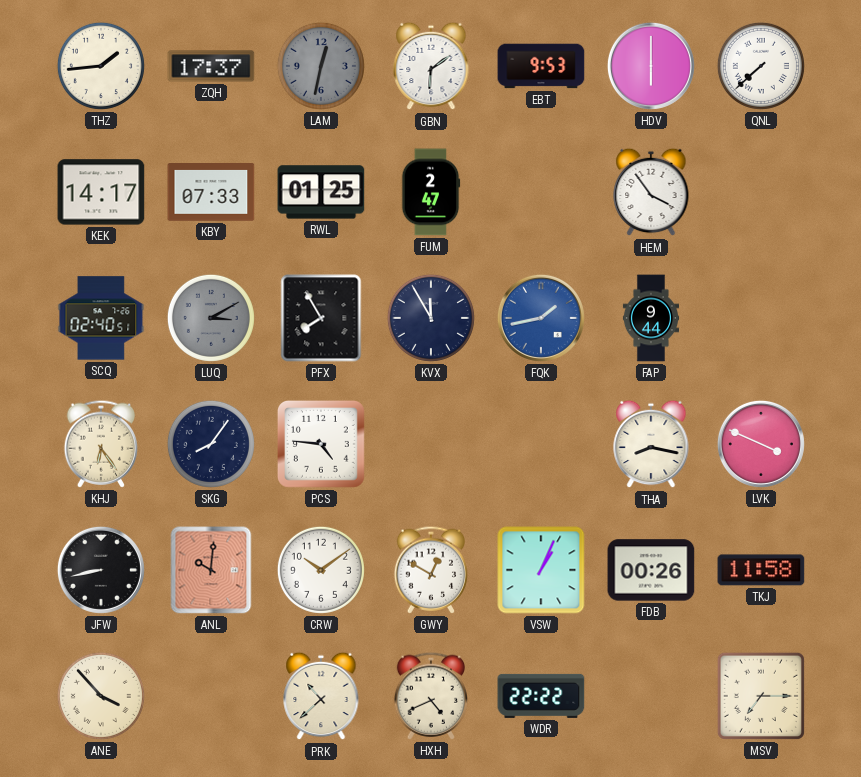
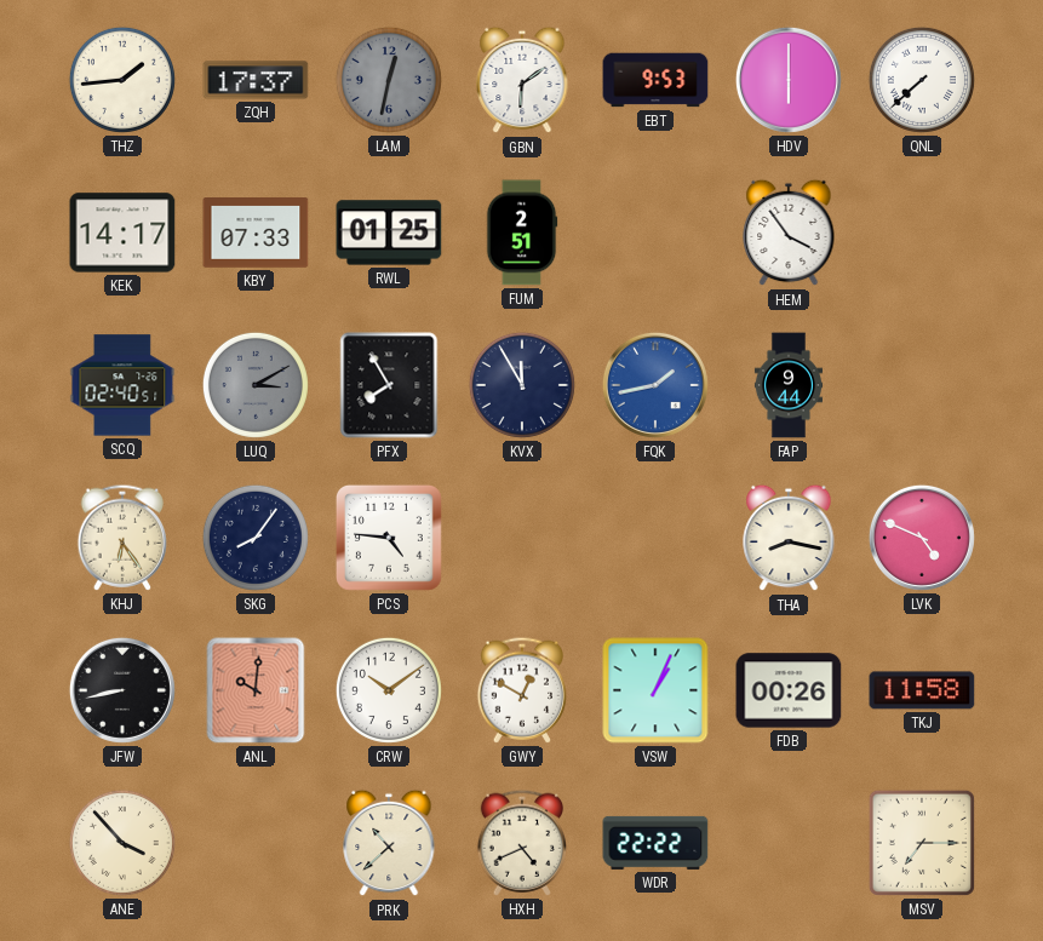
FUM: 2:47 -> 2:51
LVK: 3:49 -> 4:49
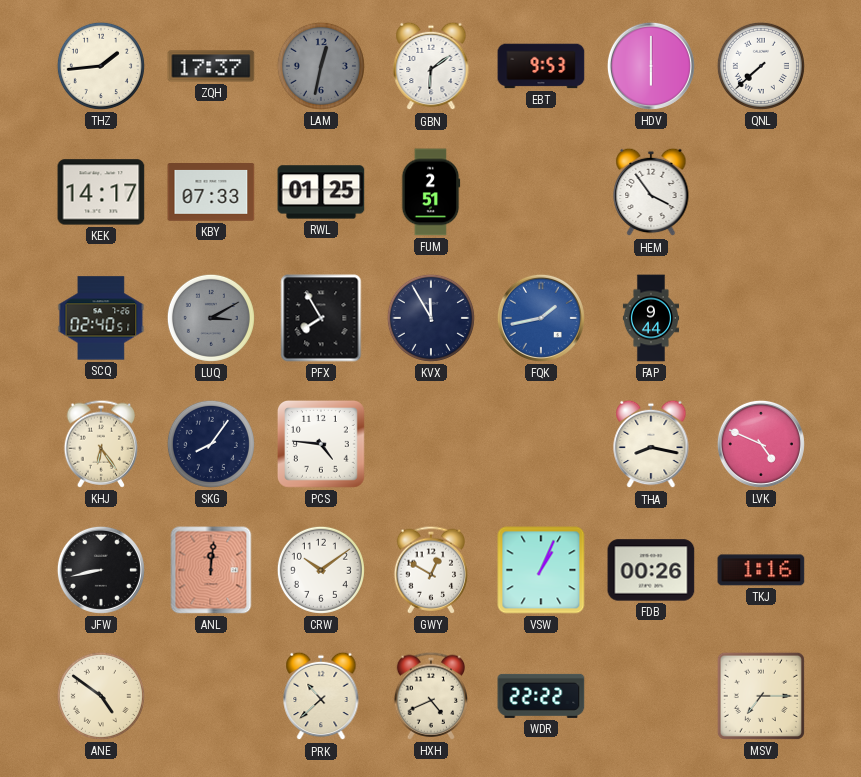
ANL: 10:01 -> 12:01
TKJ: 11:58 -> 1:16
ANE: 3:53 -> 4:51
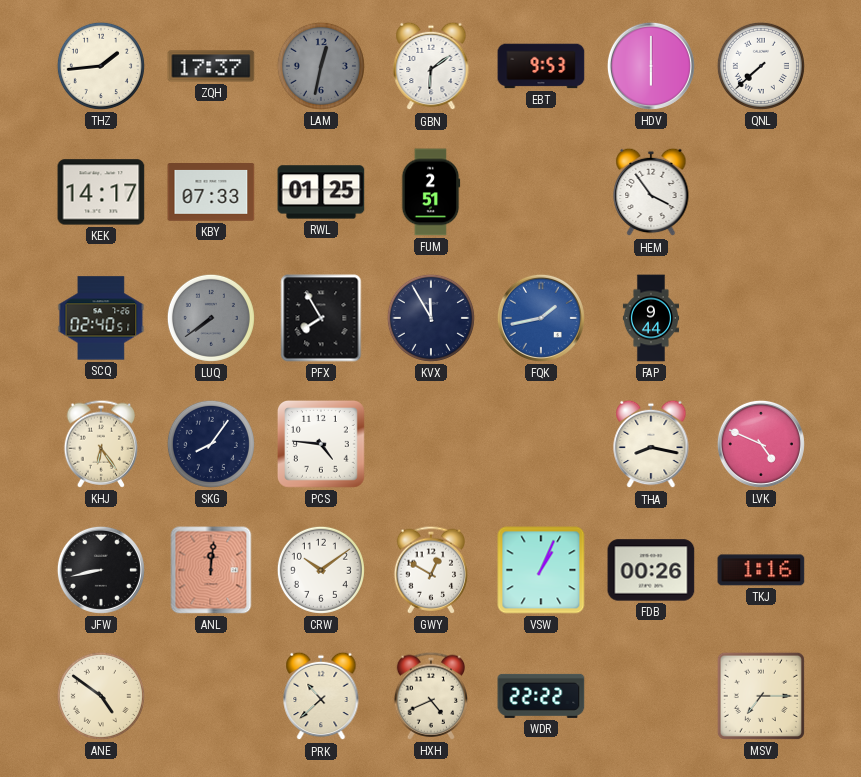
LUQ: 3:10 -> 7:39
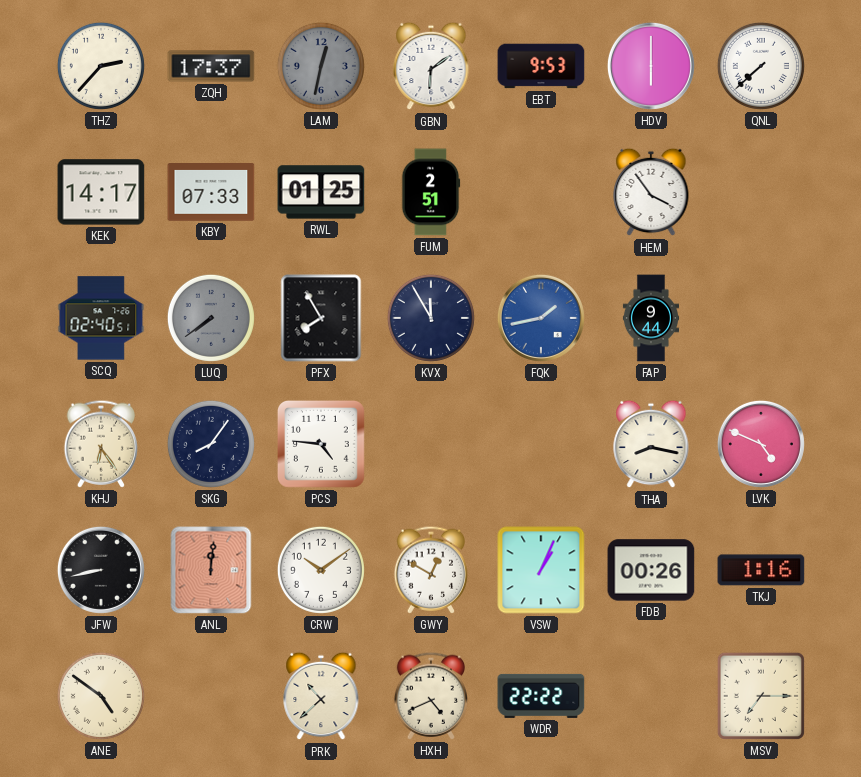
THZ: 1:44 -> 2:37
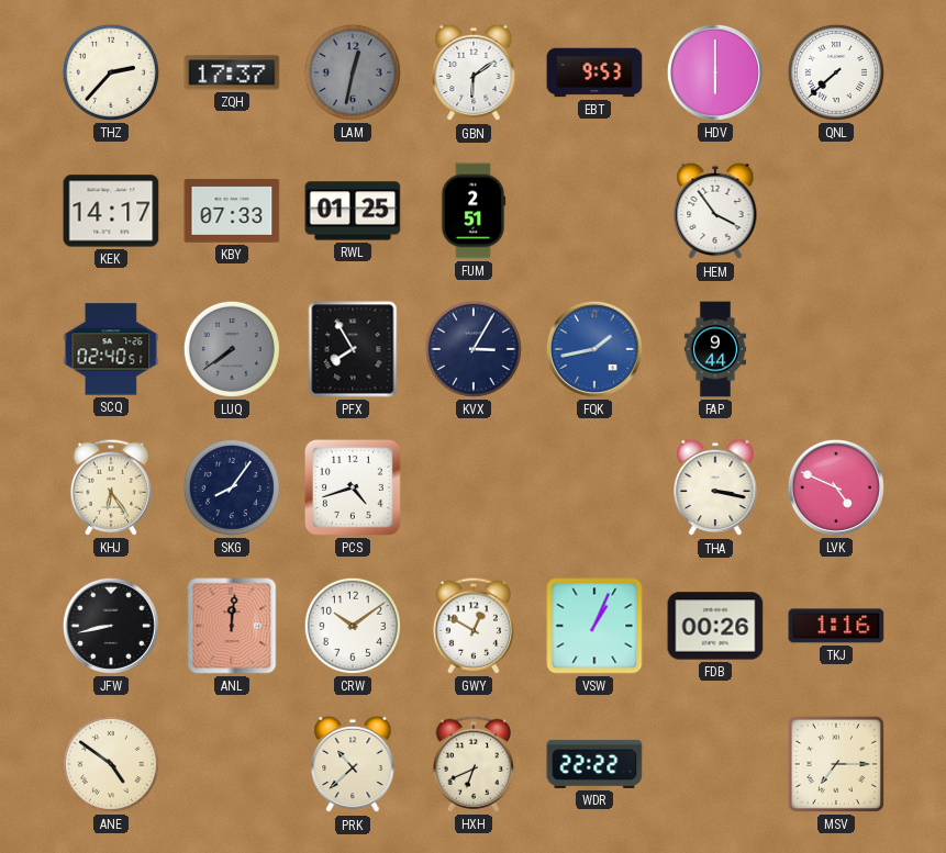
KVX: 11:55 -> 3:05
PCS: 4:46 -> 4:42
THA: 8:17 -> 3:17
HXH: 4:41 -> 6:41
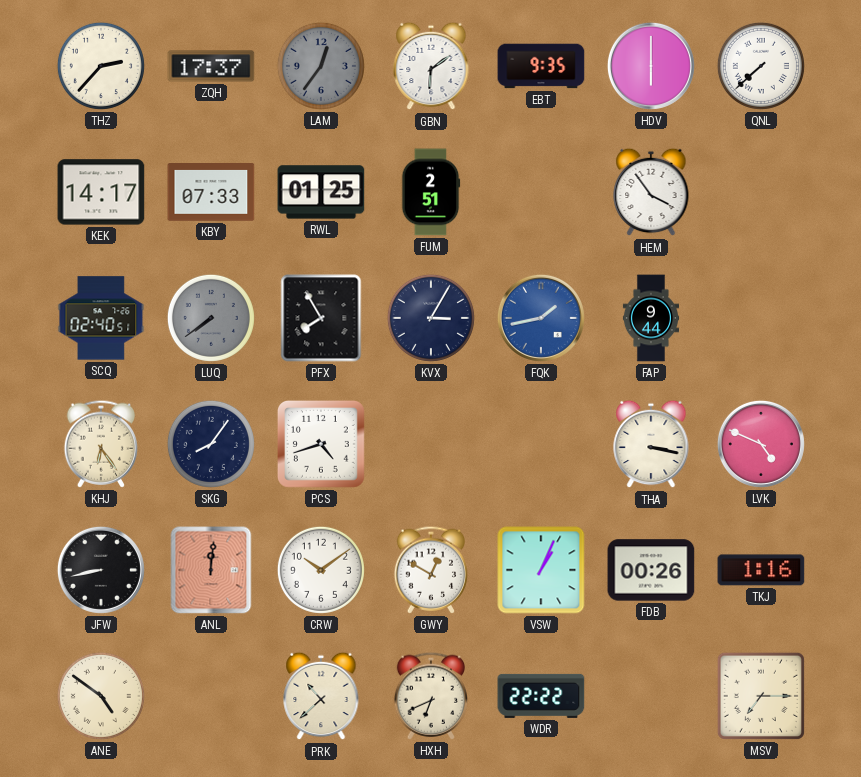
LAM: 12:32 -> 12:36
EBT: 9:53 -> 9:35
